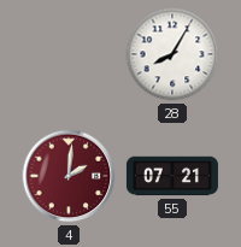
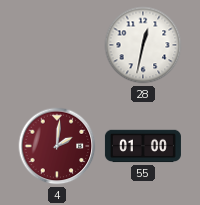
28: 8:05 -> 12:32
55: 07:21 -> 01:00
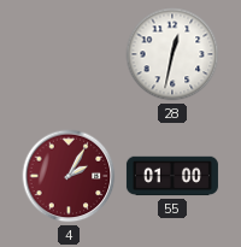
4: 2:01 -> 2:05
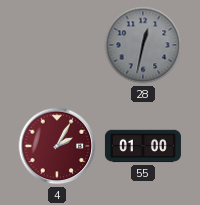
28 dial: white -> grey
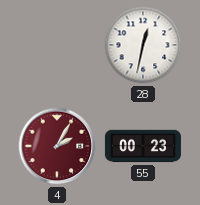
28 dial: grey -> white
55: 01:00 -> 00:23
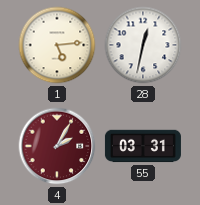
1: none -> 5:14
55: 00:23 -> 03:31
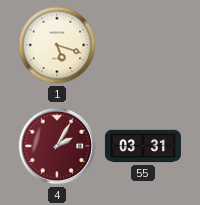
1: 5:14 -> 5:18
28: 12:32 -> none
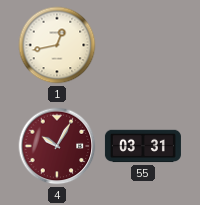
1: 5:18 -> 12:43
4: 2:05 -> 10:05
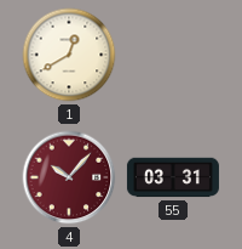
1: 12:43 -> 12:40
4: 10:05 -> 10:07
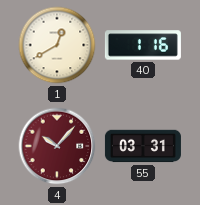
40: none -> 1:16
